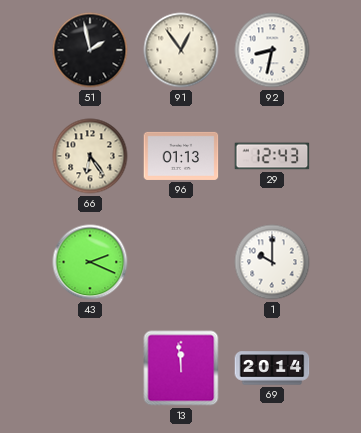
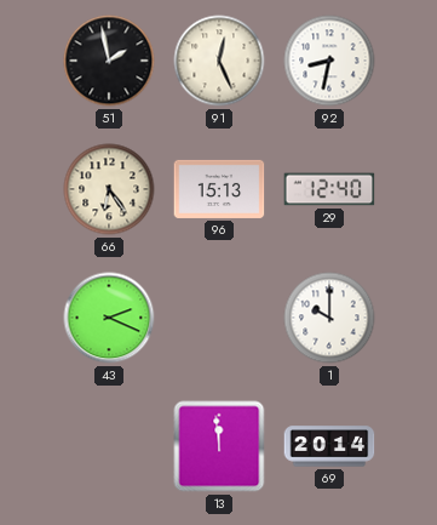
91: 12:54 -> 12:26
96: 01:13 -> 15:13
29: 12:43 -> 12:40
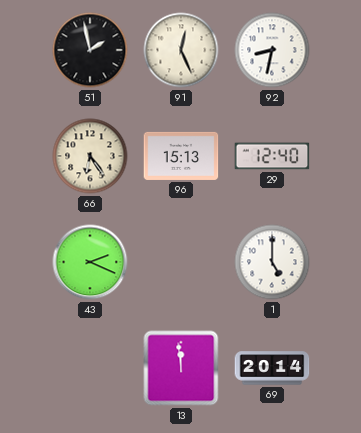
1: 10:00 -> 5:00
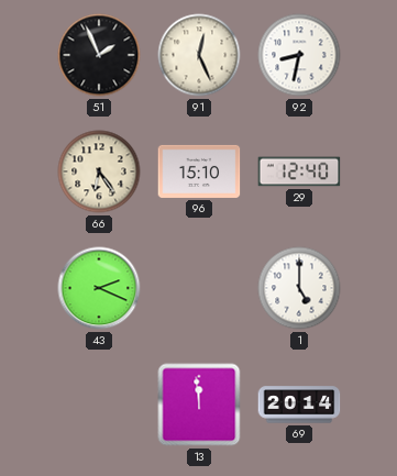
51: 1:58 -> 1:56
96: 15:13 -> 15:10
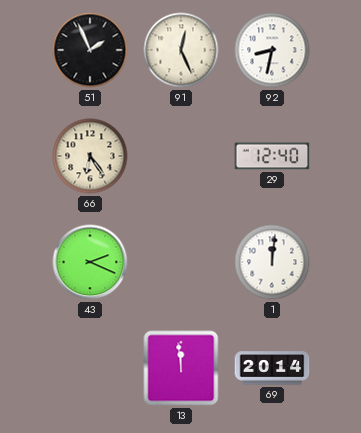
96: 15:10 -> none
1: 5:00 -> 12:01
